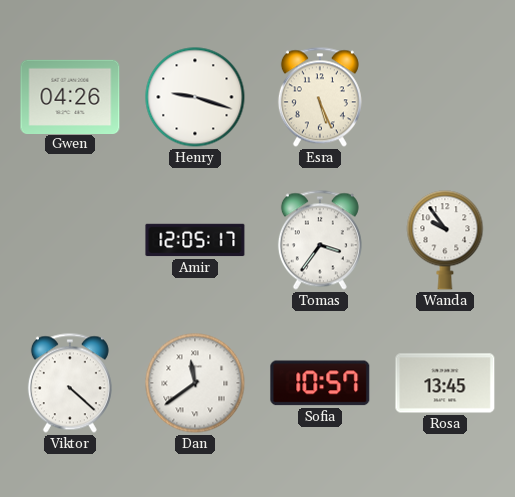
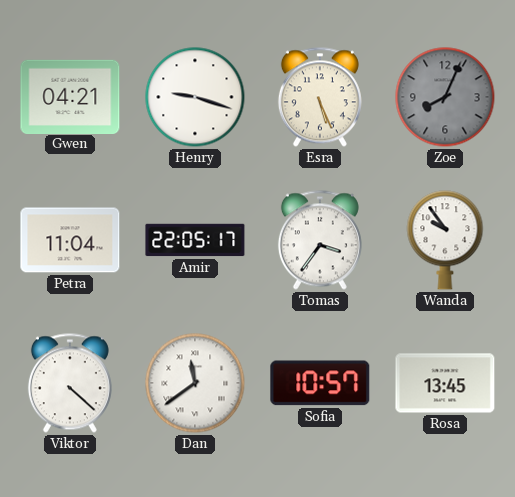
Gwen: 04:26 -> 04:21
Zoe: none -> 8:04
Petra: none -> 11:04
Amir: 12:05 -> 22:05
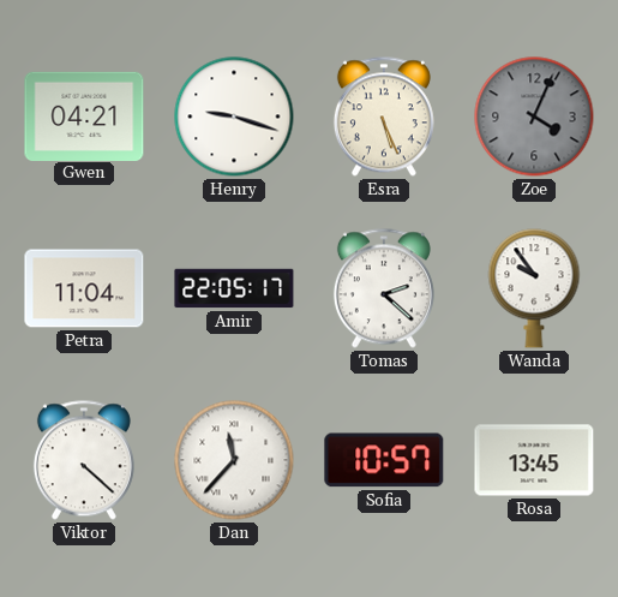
Zoe: 8:04 -> 4:04
Tomas: 3:36 -> 2:22
Dan: 11:39 -> 11:37
